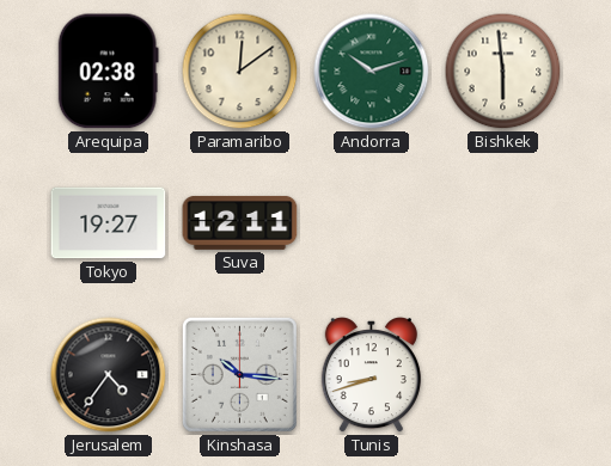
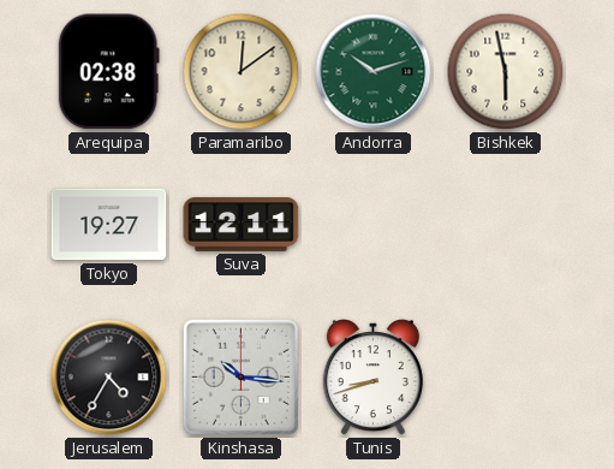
Bishkek: 5:59 -> 5:58
Jerusalem: 4:36 -> 4:35
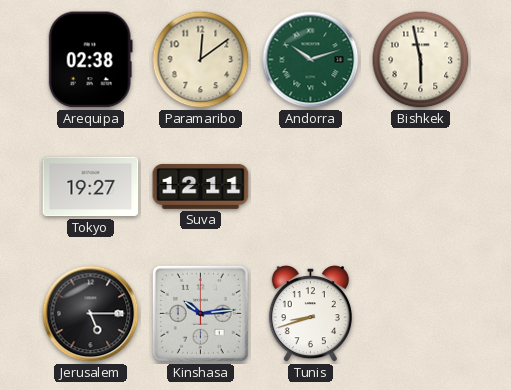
Jerusalem: 4:35 -> 5:15
Kinshasa: 10:16 -> 10:14
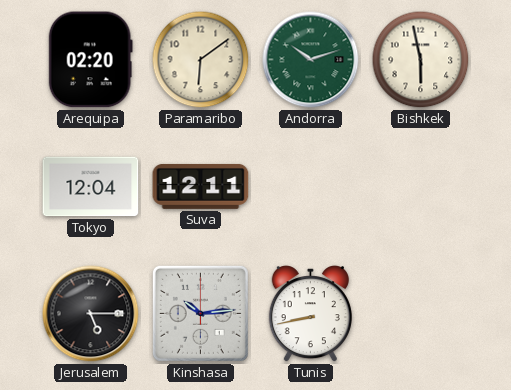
Arequipa: 02:38 -> 02:20
Paramaribo: 12:09 -> 6:09
Tokyo: 19:27 -> 12:04
Tunis: 8:42 -> 8:43
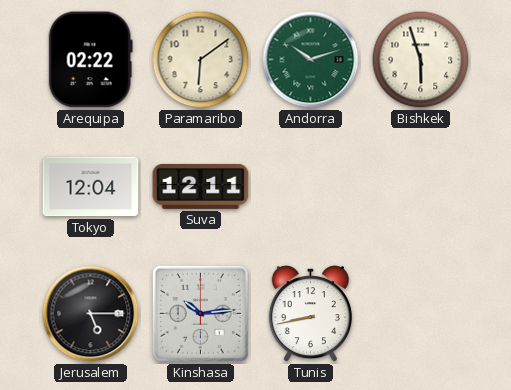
Arequipa: 02:20 -> 02:22
Bishkek: 5:58 -> 5:57
